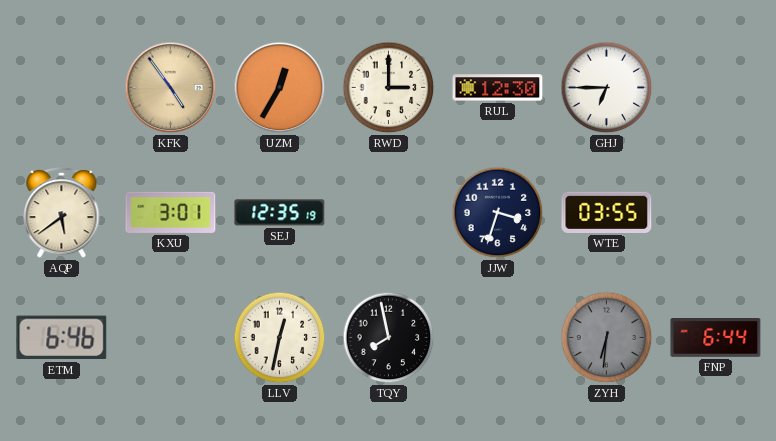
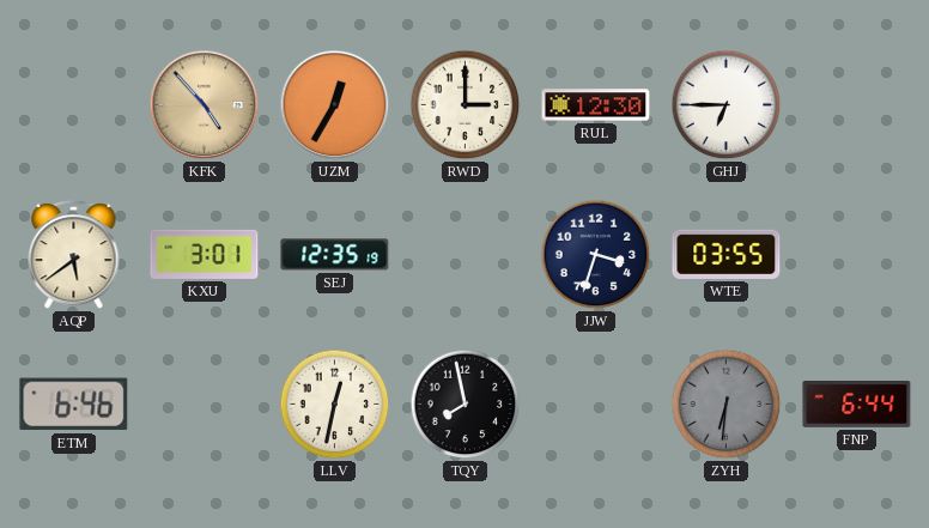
KFK: 4:54 -> 4:53
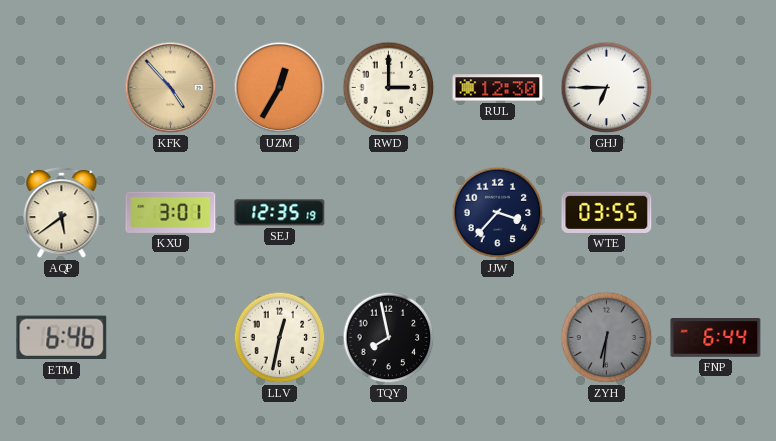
JJW: 3:33 -> 3:37
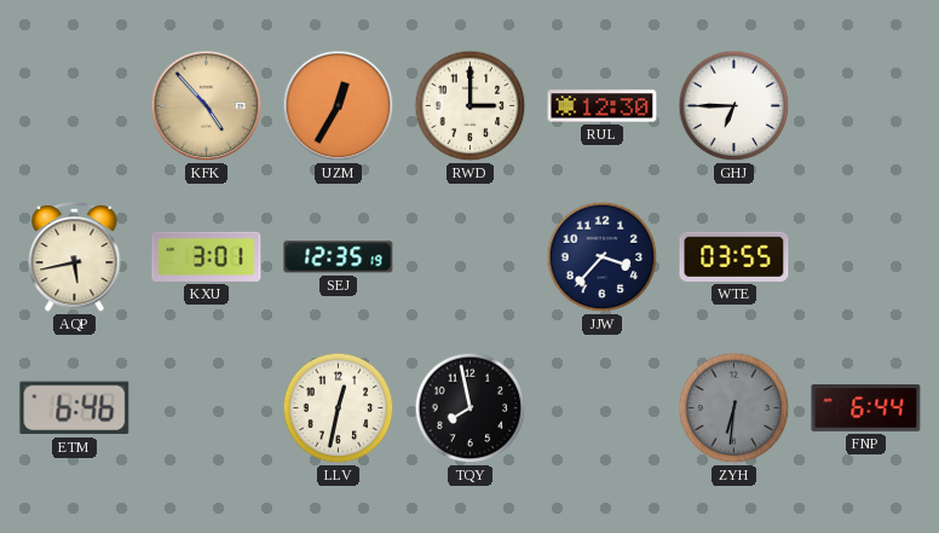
AQP: 5:39 -> 5:43
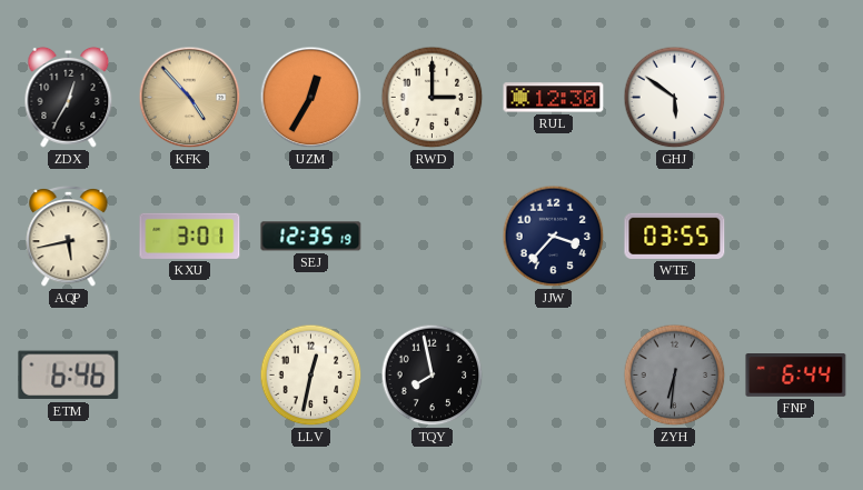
ZDX: none -> 12:35
GHJ: 6:45 -> 5:51
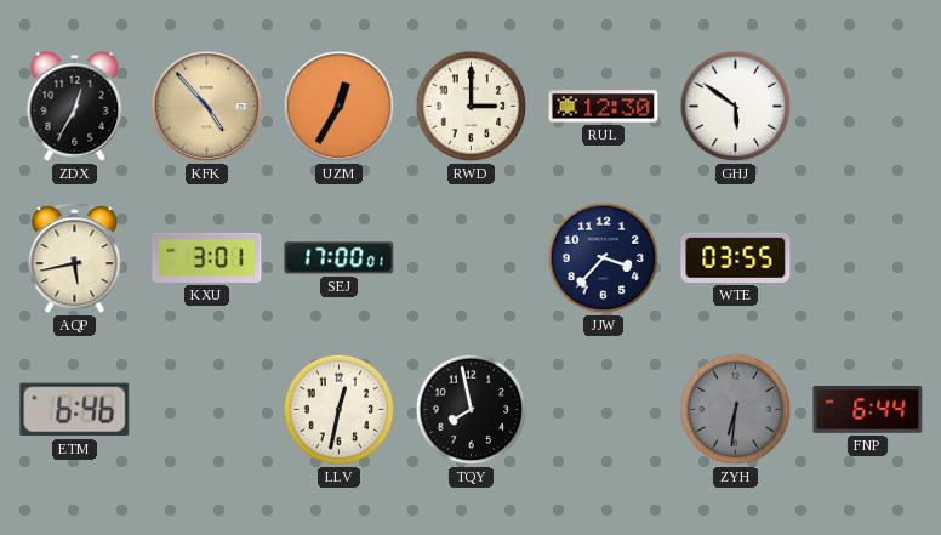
SEJ: 12:35 -> 17:00
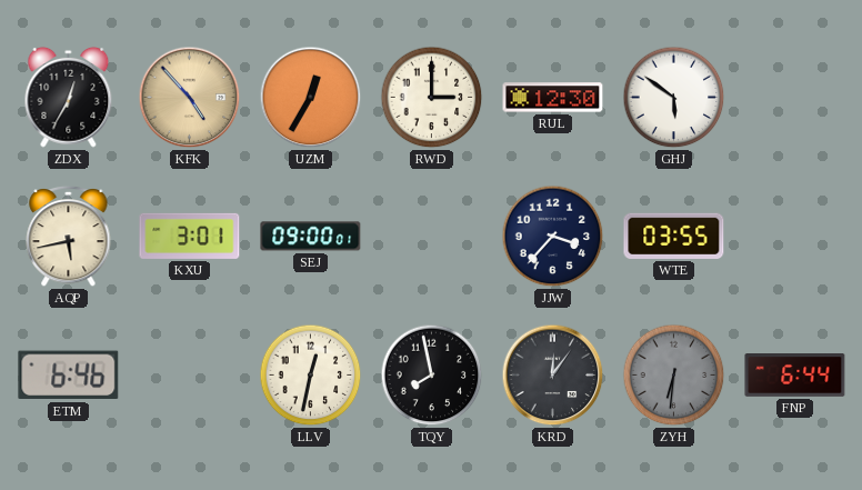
SEJ: 17:00 -> 09:00
KRD: none -> 12:06
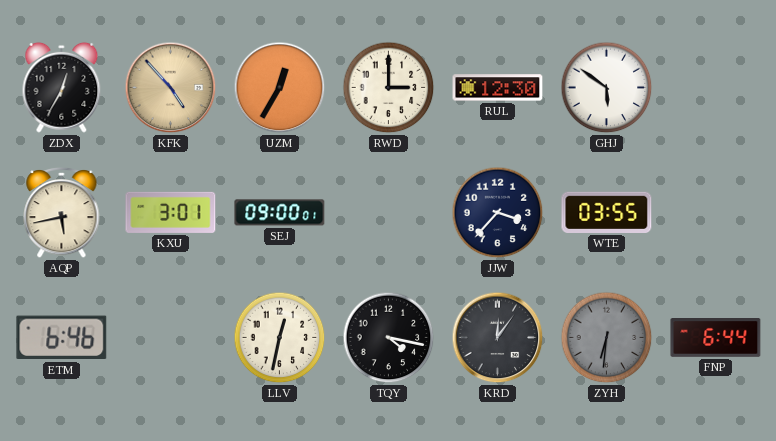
TQY: 7:58 -> 4:17
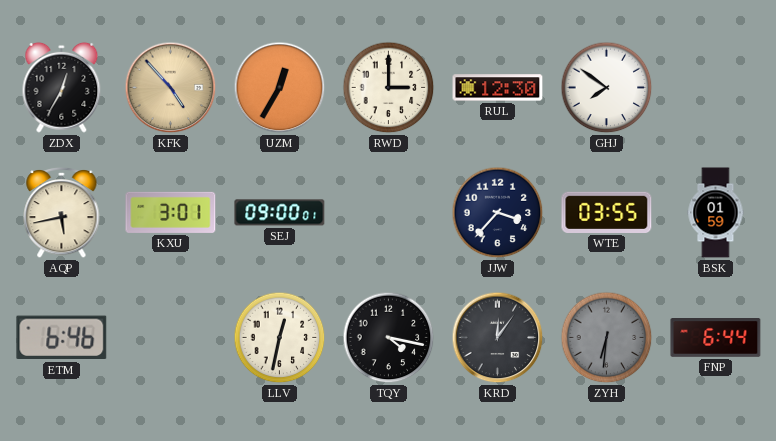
GHJ: 5:51 -> 7:51
BSK: none -> 01:59
